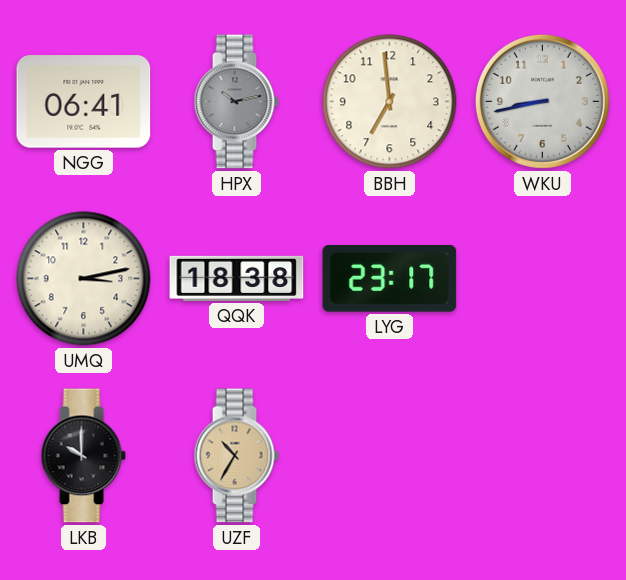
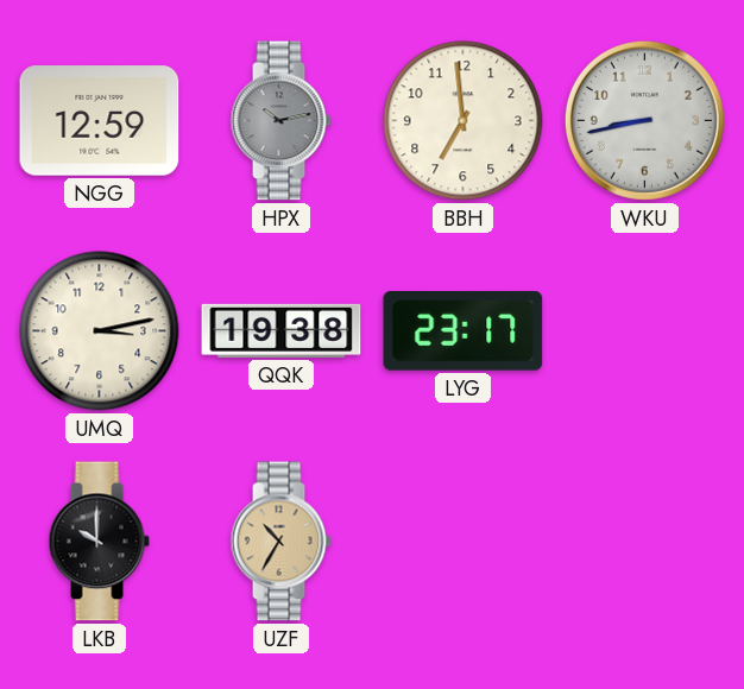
NGG: 06:41 -> 12:59
QQK: 18:38 -> 19:38
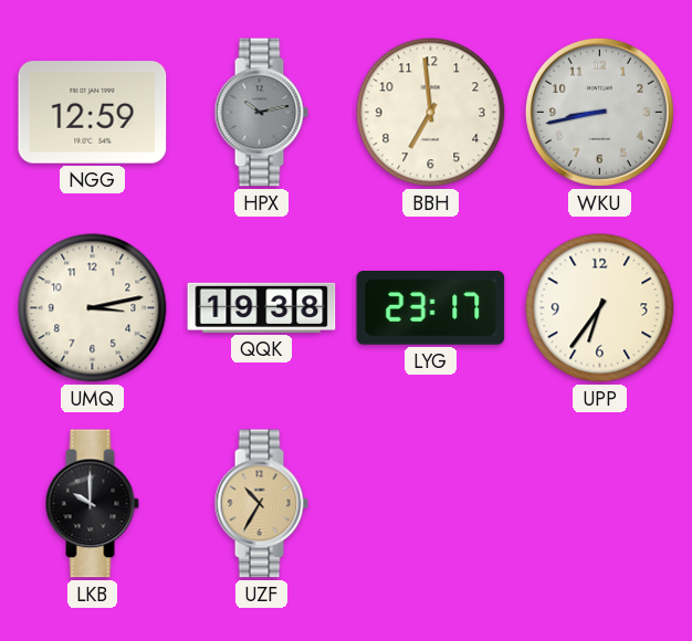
UPP: none -> 6:36
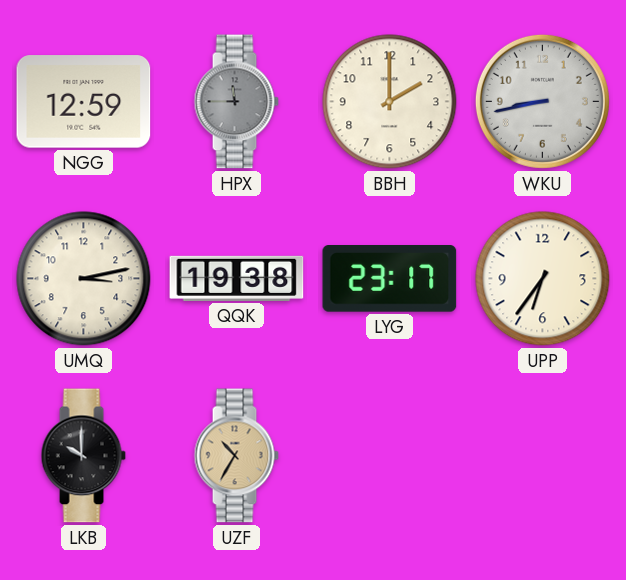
HPX: 10:13 -> 11:45
BBH: 6:59 -> 2:00
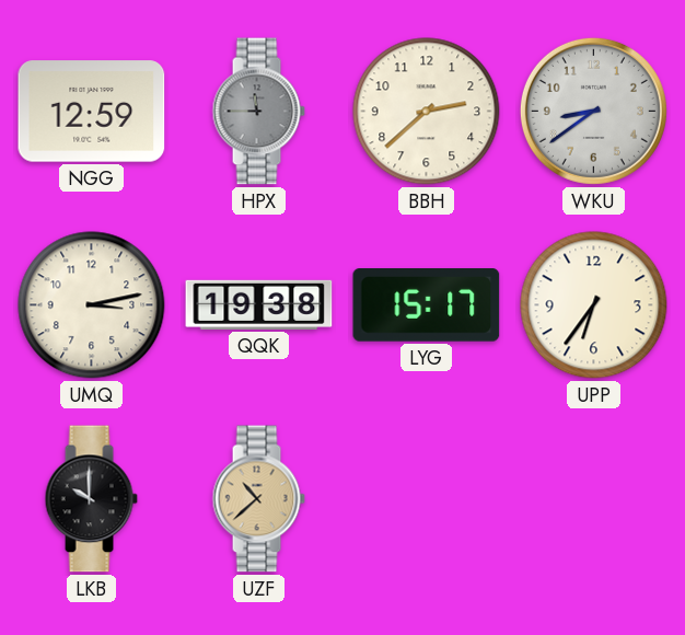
BBH: 2:00 -> 2:38
WKU: 8:43 -> 8:39
LYG: 23:17 -> 15:17
UZF: 10:35 -> 10:38
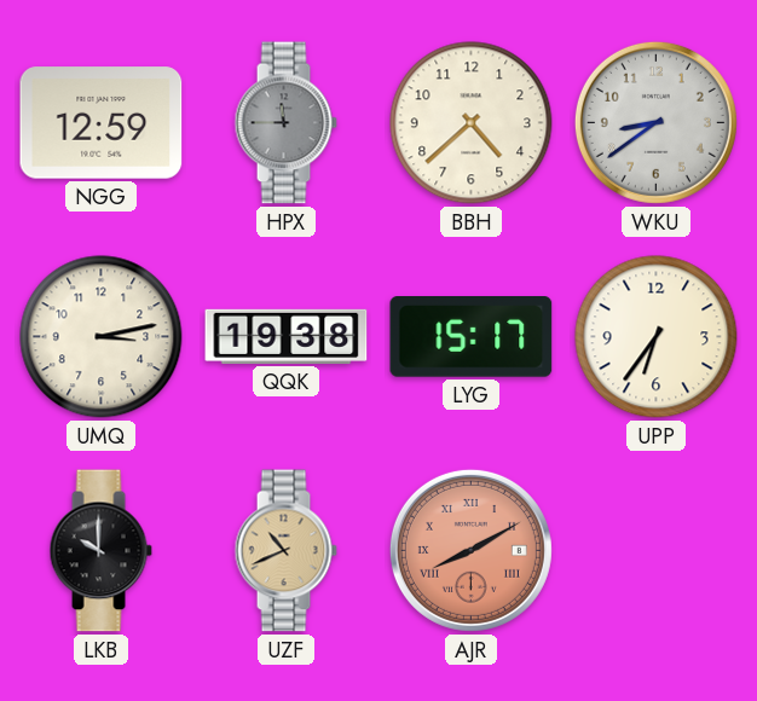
BBH: 2:38 -> 4:38
UZF: 10:38 -> 10:41
AJR: none -> 8:10
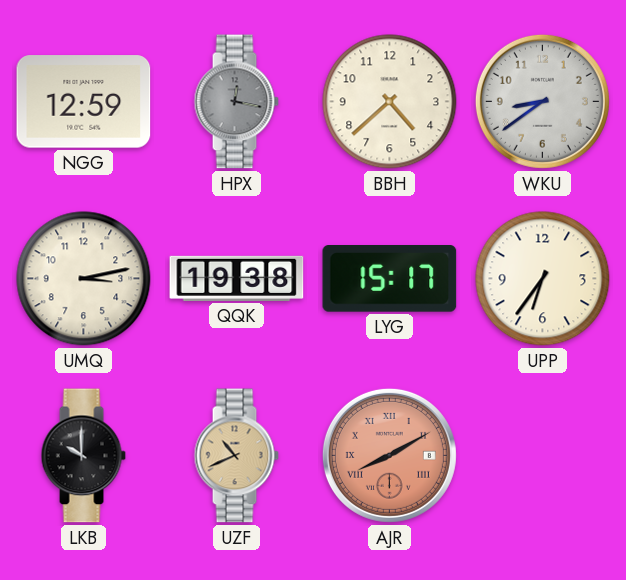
HPX: 11:45 -> 12:17
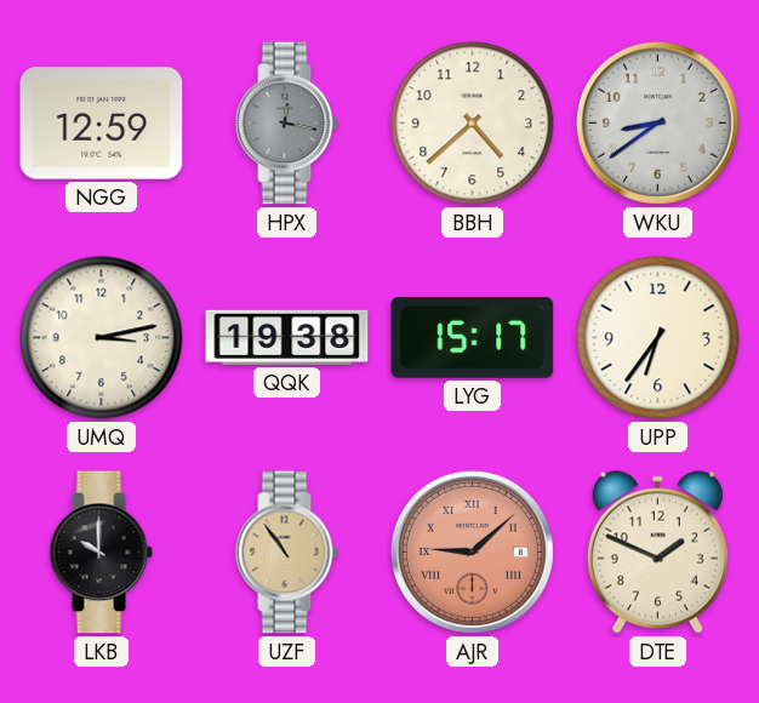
UZF: 10:41 -> 10:54
AJR: 8:10 -> 9:08
DTE: none -> 1:49
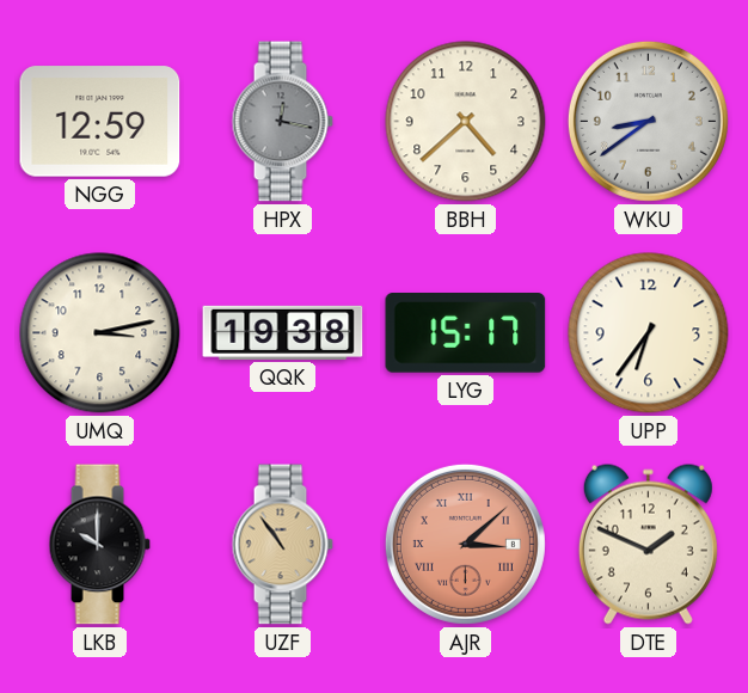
AJR: 9:08 -> 3:08
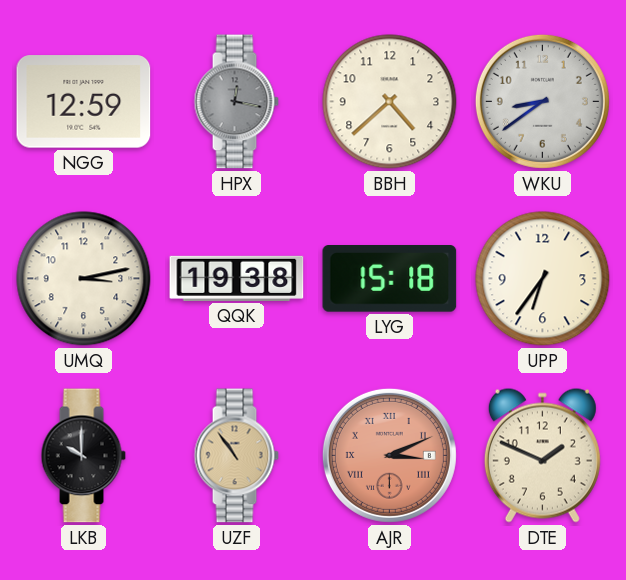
LYG: 15:17 -> 15:18
AJR: 3:08 -> 3:11
